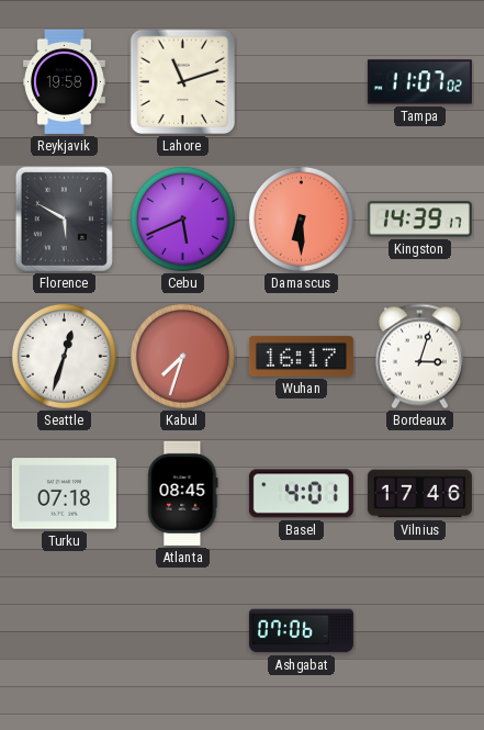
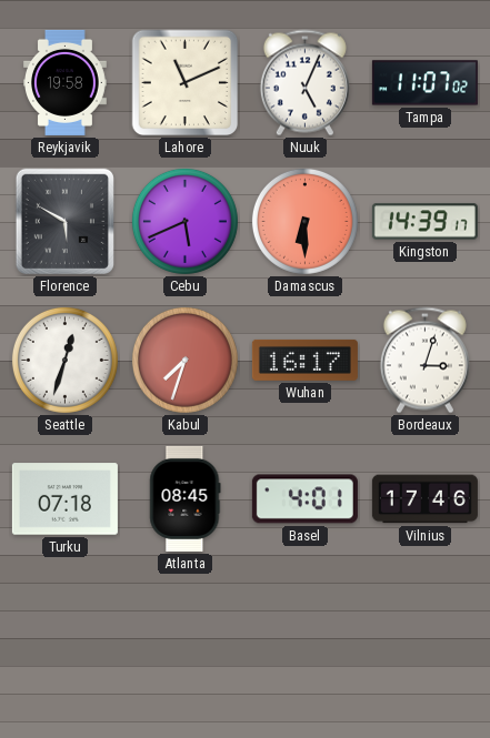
Lahore: 11:12 -> 11:11
Nuuk: none -> 5:04
Ashgabat: 07:06 -> none
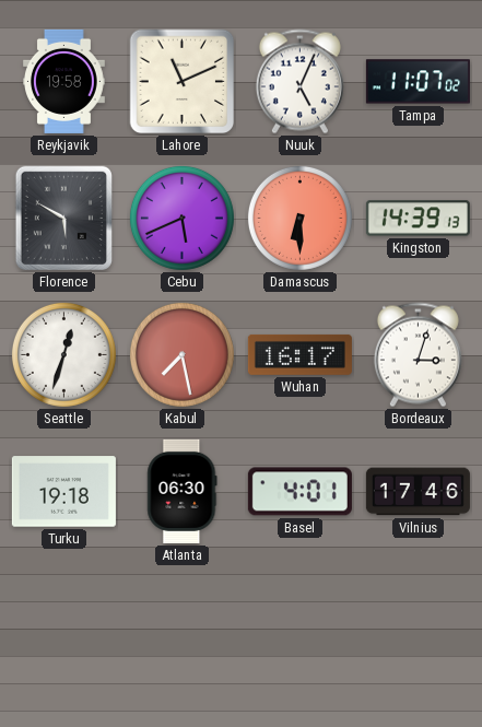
Kingston: 14:39:17 -> 14:39:13
Kabul: 7:33 -> 7:28
Turku: 07:18 -> 19:18
Atlanta: 08:45 -> 06:30
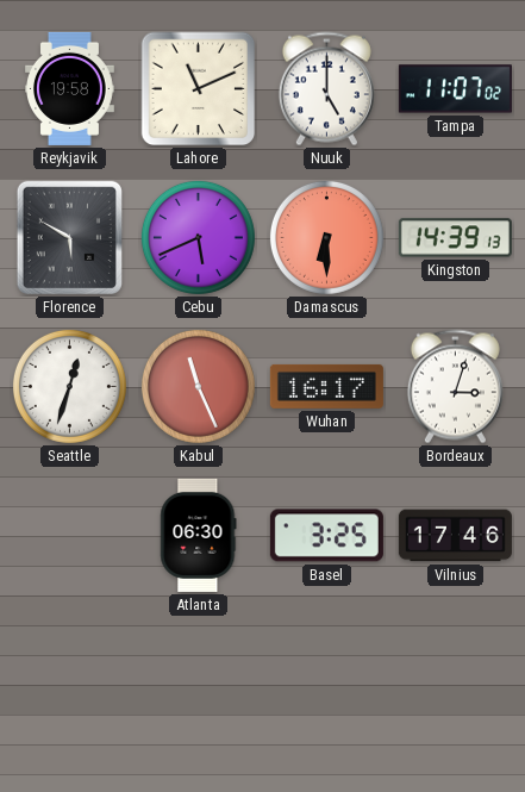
Nuuk: 5:04 -> 5:00
Kabul: 7:28 -> 11:26
Turku: 19:18 -> none
Basel: 4:01 -> 3:25
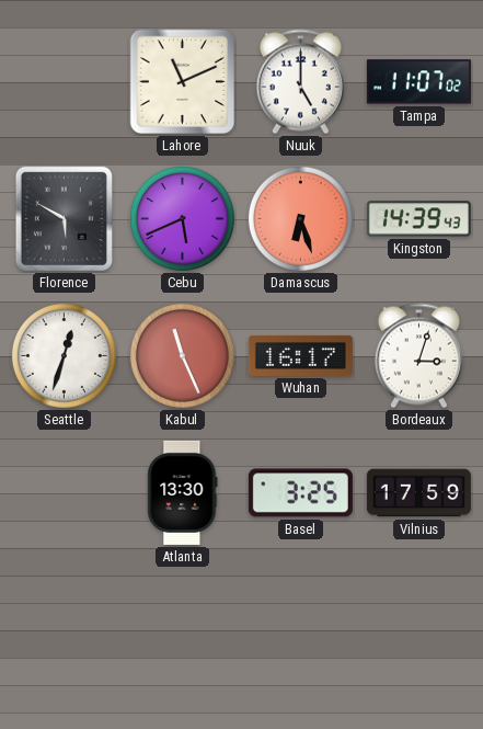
Reykjavik: 19:58 -> none
Damascus: 6:30 -> 6:27
Kingston: 14:39:13 -> 14:39:43
Atlanta: 06:30 -> 13:30
Vilnius: 17:46 -> 17:59
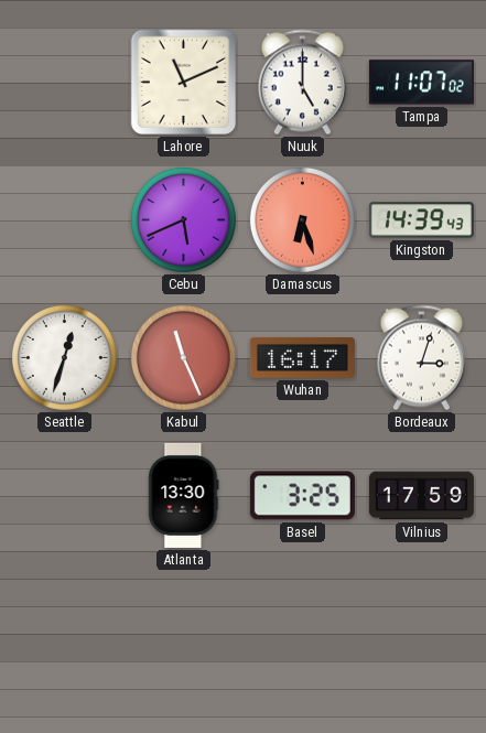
Florence: 5:50 -> none
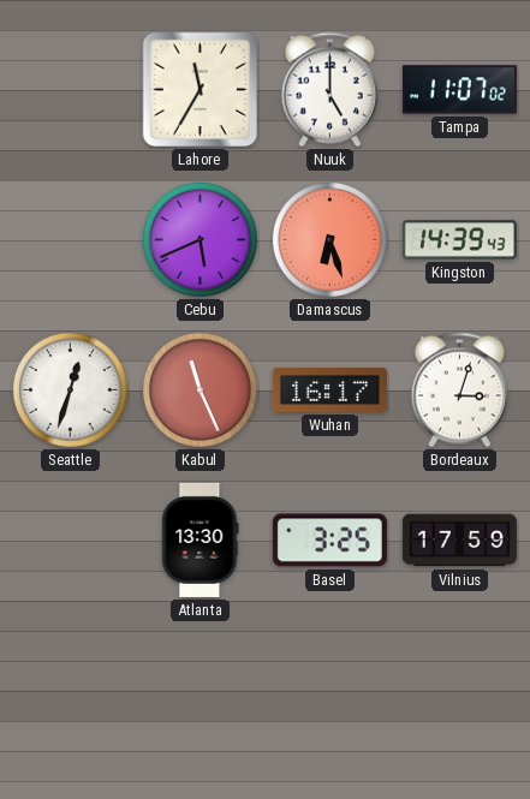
Lahore: 11:11 -> 11:35
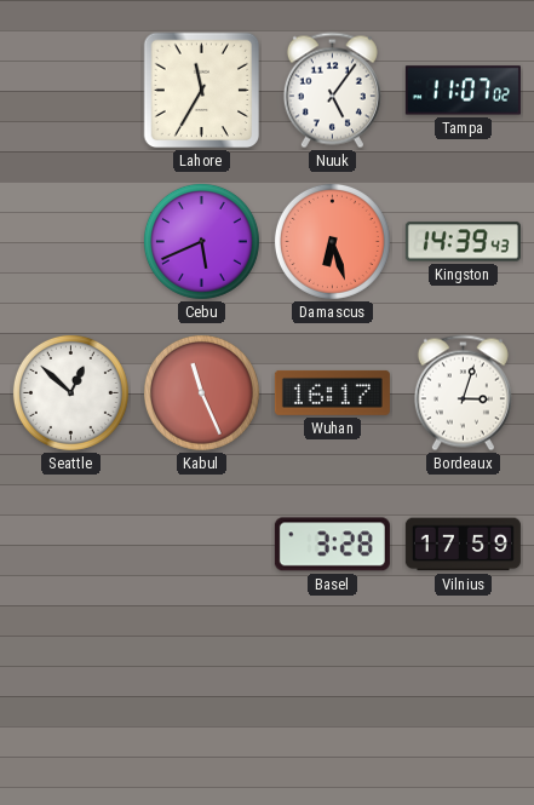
Nuuk: 5:00 -> 5:06
Seattle: 12:33 -> 12:52
Atlanta: 13:30 -> none
Basel: 3:25 -> 3:28
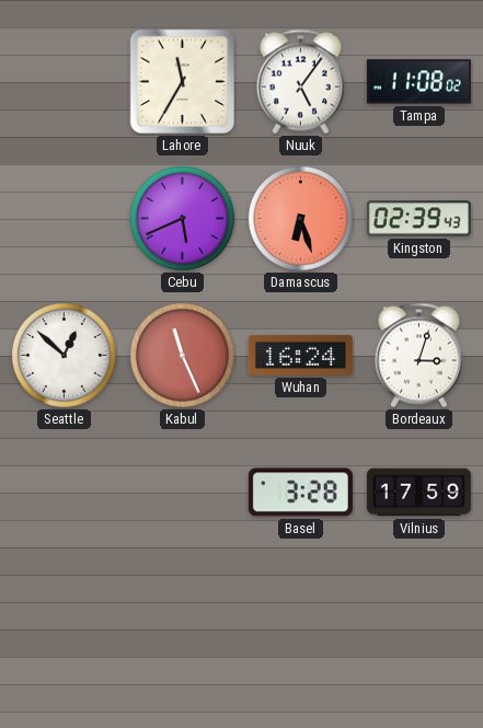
Tampa: 11:07 -> 11:08
Kingston: 14:39 -> 02:39
Wuhan: 16:17 -> 16:24
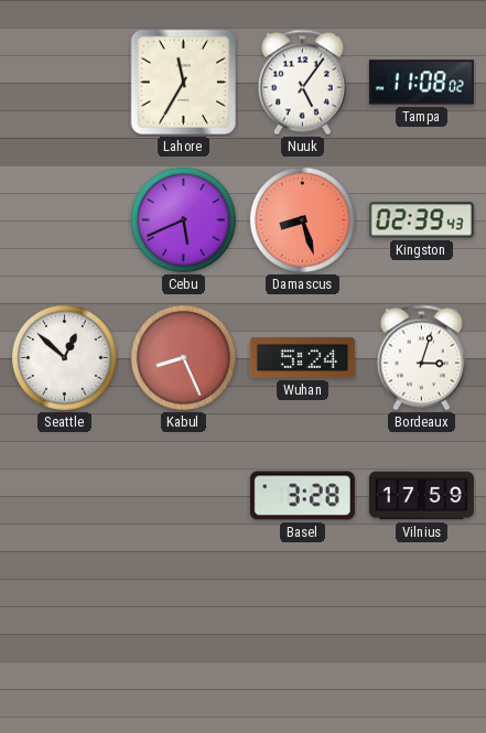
Damascus: 6:27 -> 8:27
Kabul: 11:26 -> 8:26
Wuhan: 16:24 -> 5:24
